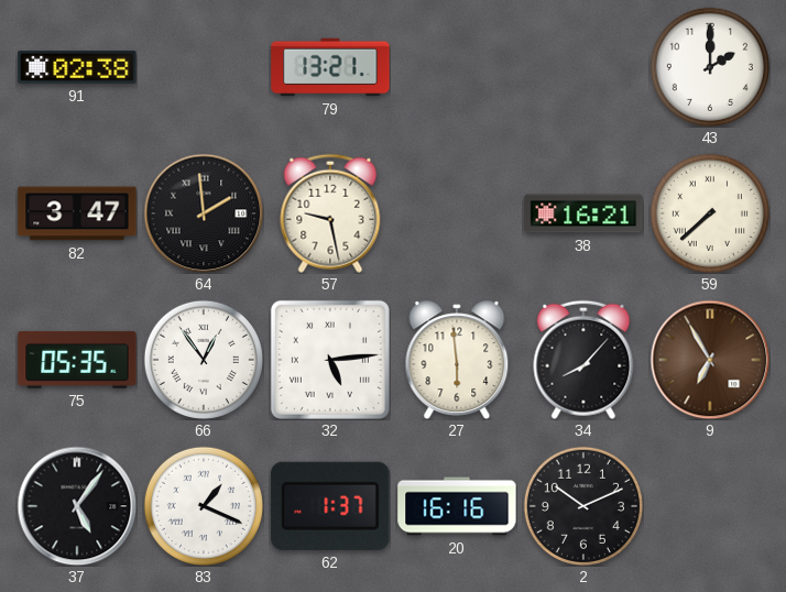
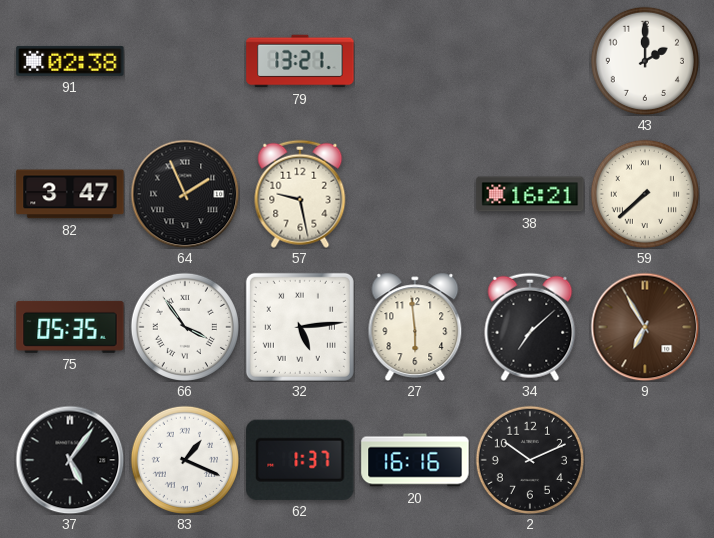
64: 1:59 -> 1:56
66: 12:54 -> 3:54
34: 8:07 -> 7:08
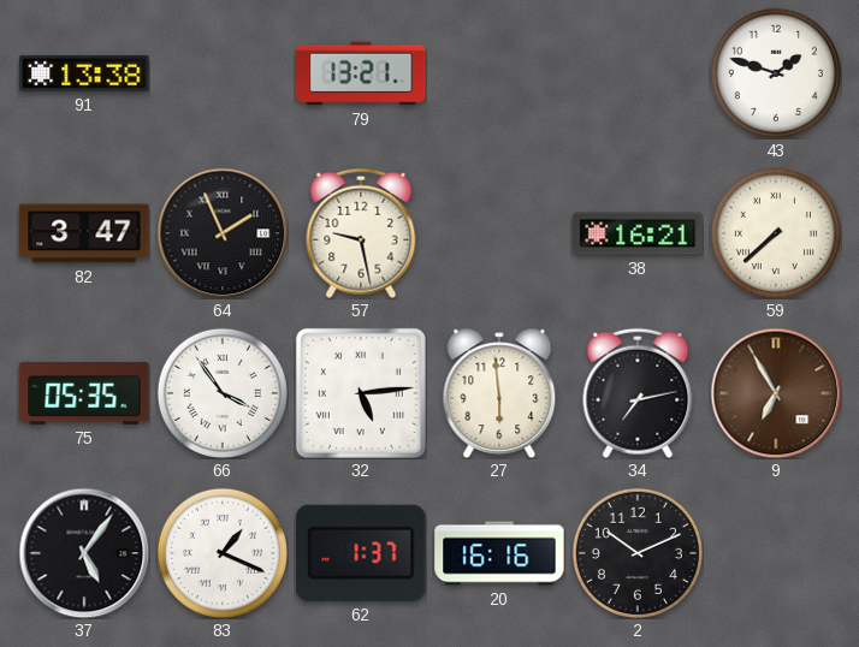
91: 02:38 -> 13:38
43: 2:00 -> 1:48
34: 7:08 -> 7:13
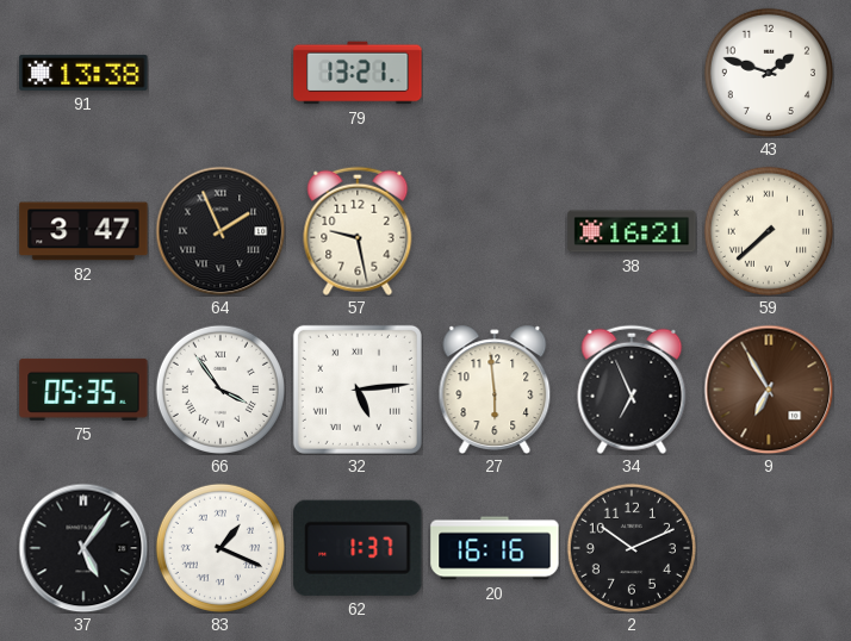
34: 7:13 -> 6:56
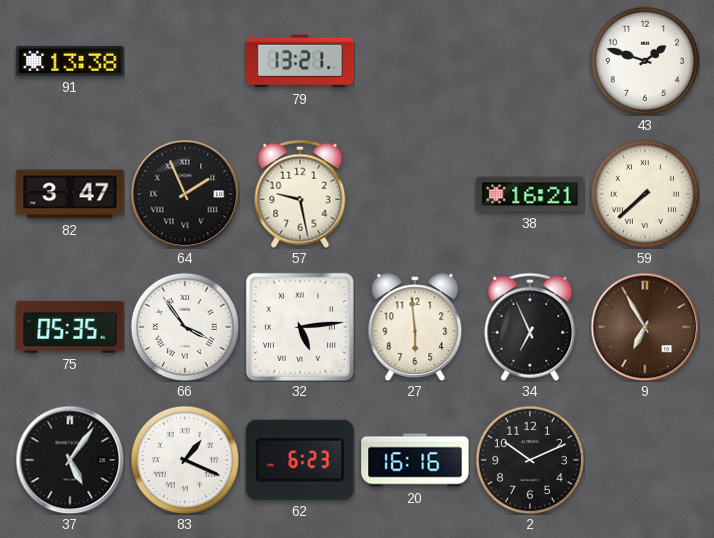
62: 1:37 -> 6:23
